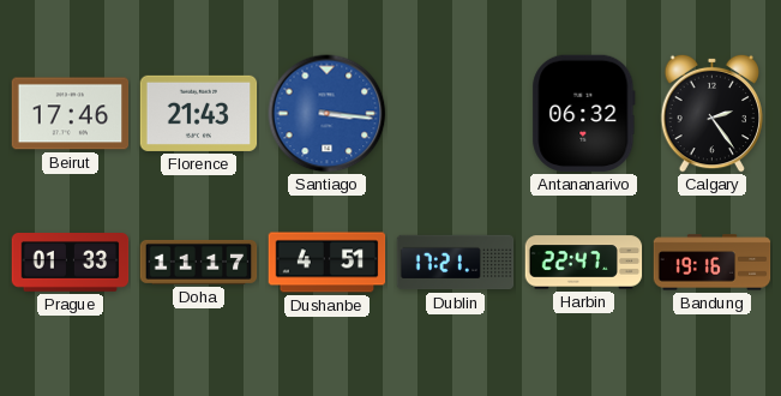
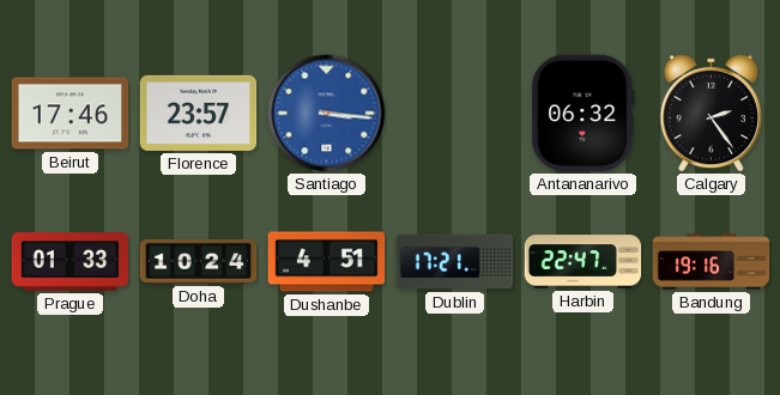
Florence: 21:43 -> 23:57
Doha: 11:17 -> 10:24
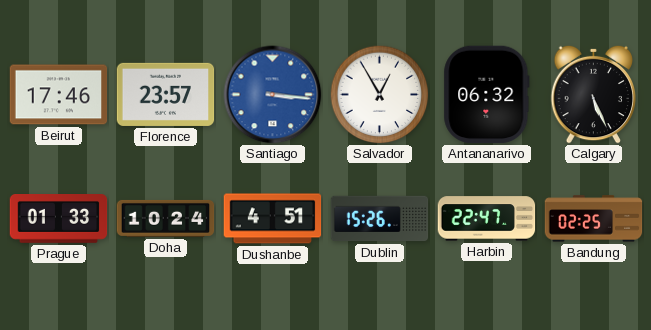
Salvador: none -> 12:55
Calgary: 2:24 -> 5:26
Dublin: 17:21 -> 15:26
Bandung: 19:16 -> 02:25
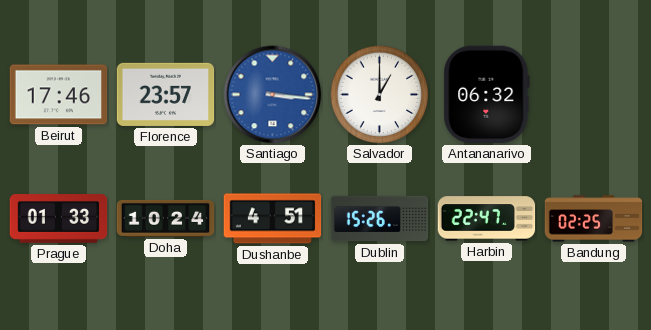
Salvador: 12:55 -> 1:00
Calgary: 5:26 -> none
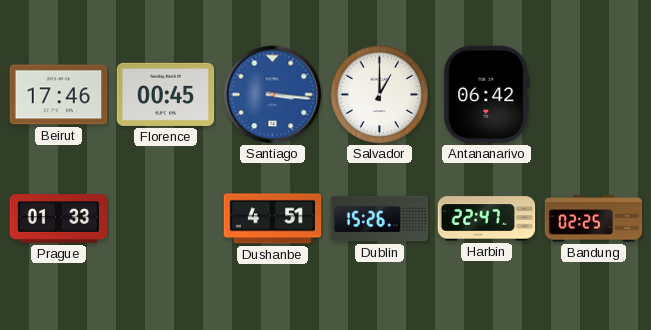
Florence: 23:57 -> 00:45
Antananarivo: 06:32 -> 06:42
Doha: 10:24 -> none
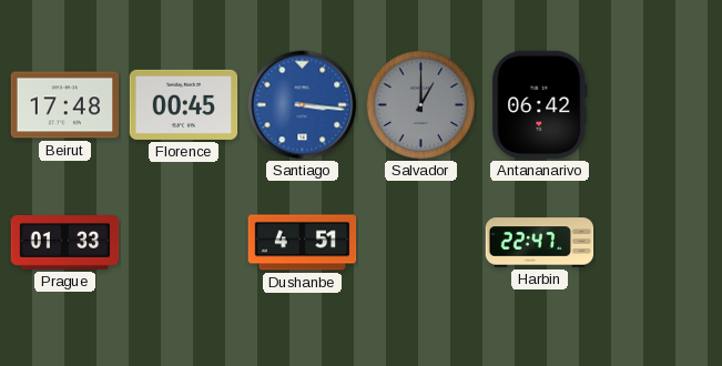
Beirut: 17:46 -> 17:48
Salvador dial: white -> grey
Dublin: 15:26 -> none
Bandung: 02:25 -> none
